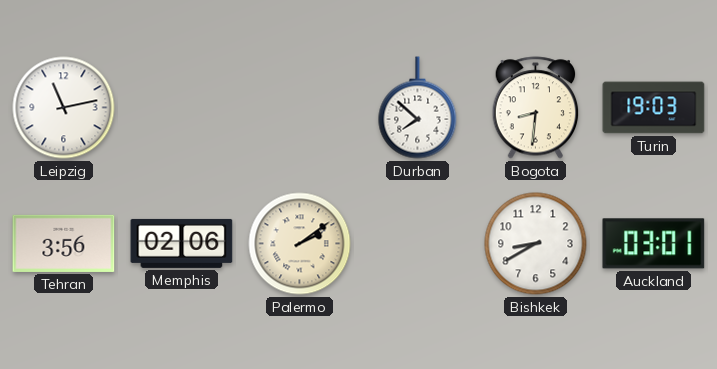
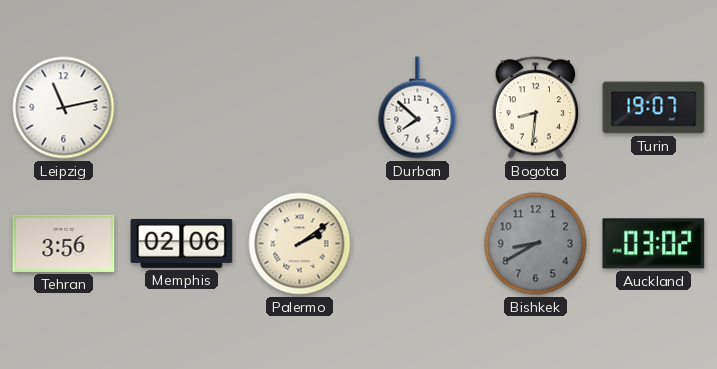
Turin: 19:03 -> 19:07
Bishkek dial: white -> grey
Auckland: 03:01 -> 03:02
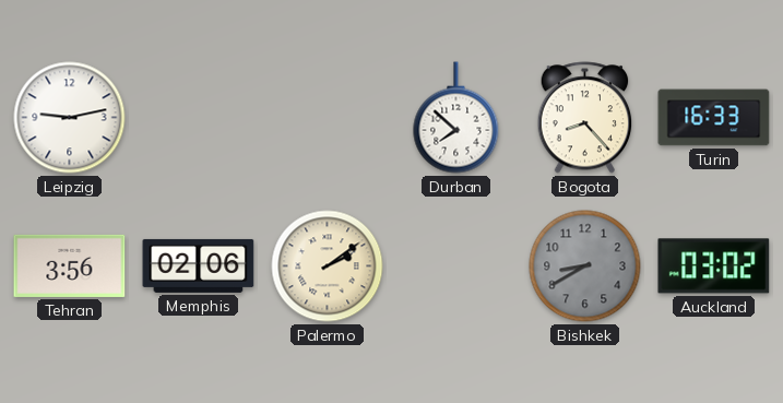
Leipzig: 11:13 -> 9:13
Bogota: 8:31 -> 8:23
Turin: 19:07 -> 16:33
